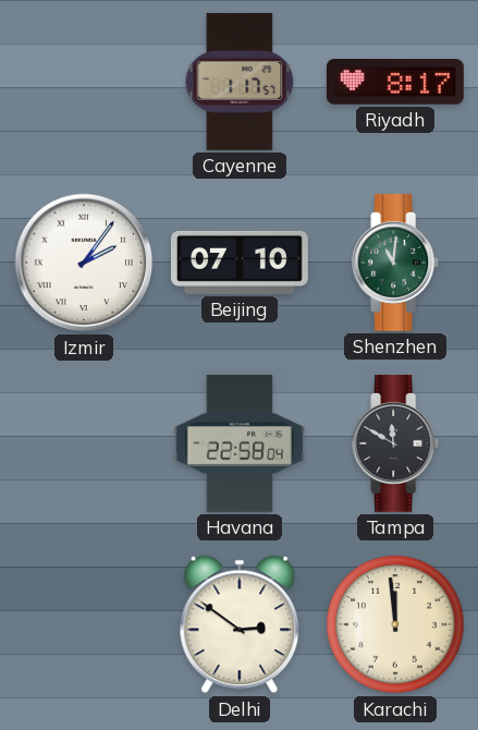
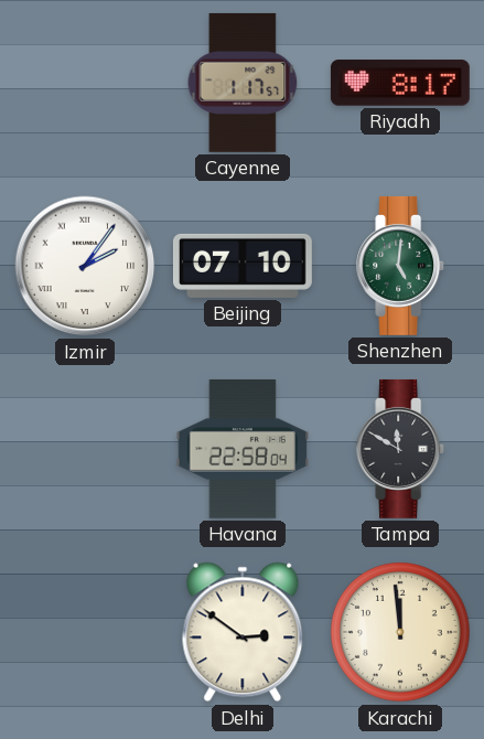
Shenzhen: 11:01 -> 5:01
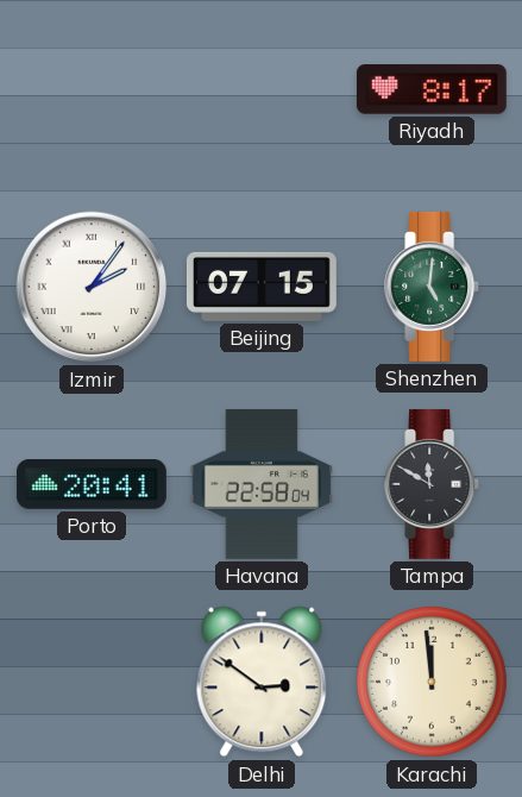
Cayenne: 1:17 -> none
Beijing: 07:10 -> 07:15
Porto: none -> 20:41
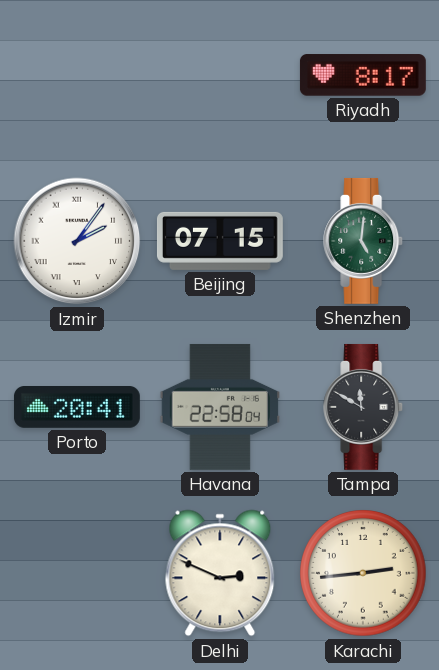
Delhi: 2:51 -> 2:49
Karachi: 11:59 -> 2:44
